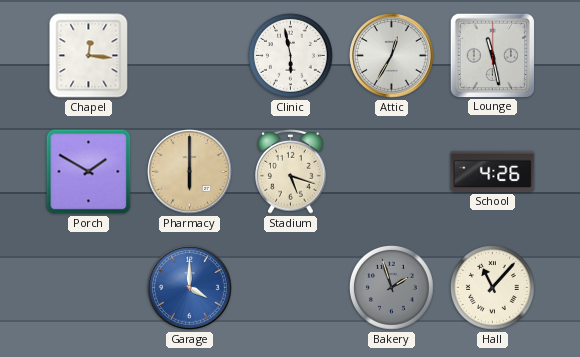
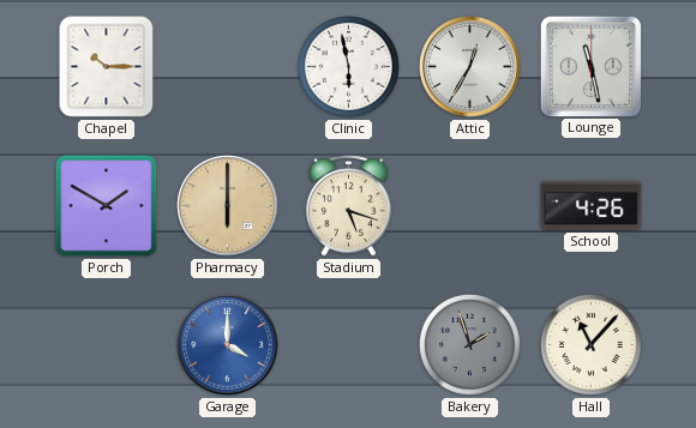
Chapel: 12:16 -> 10:15
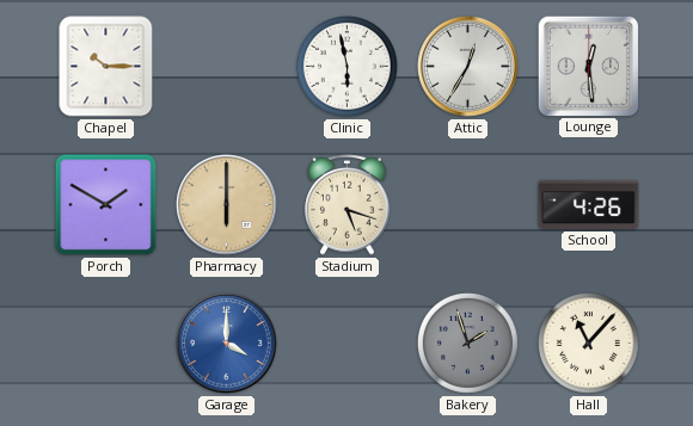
Lounge: 11:28 -> 12:29
